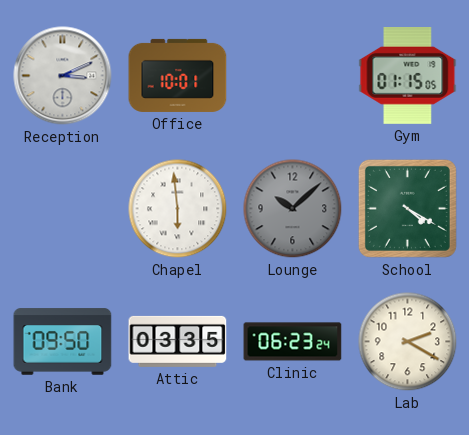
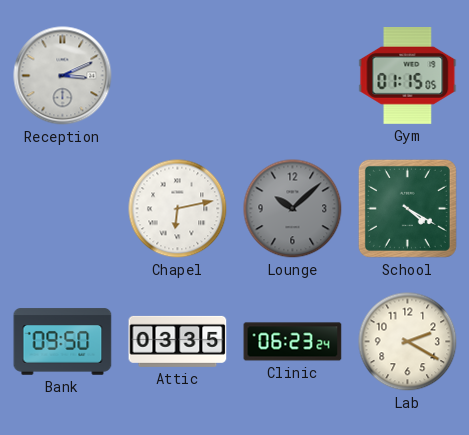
Office: 10:01 -> none
Chapel: 5:59 -> 6:13
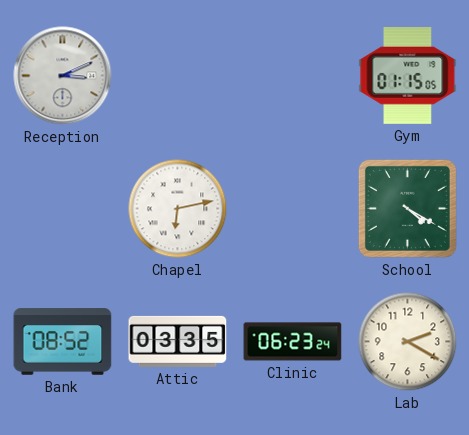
Lounge: 10:08 -> none
Bank: 09:50 -> 08:52
